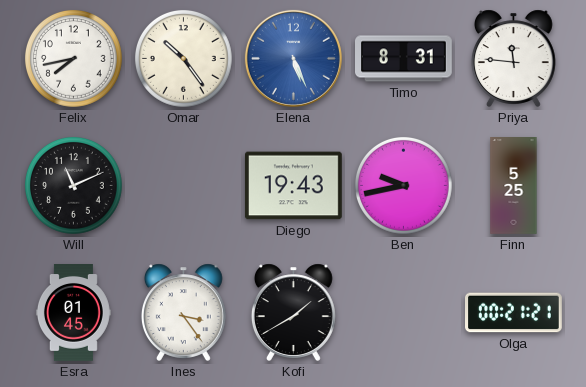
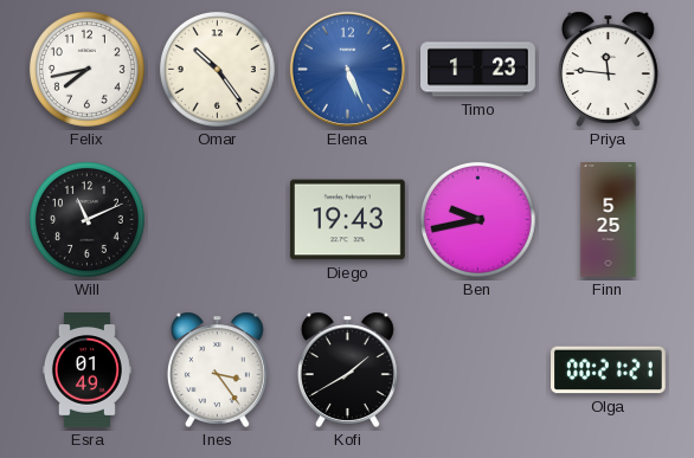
Timo: 8:31 -> 1:23
Esra: 01:45 -> 01:49
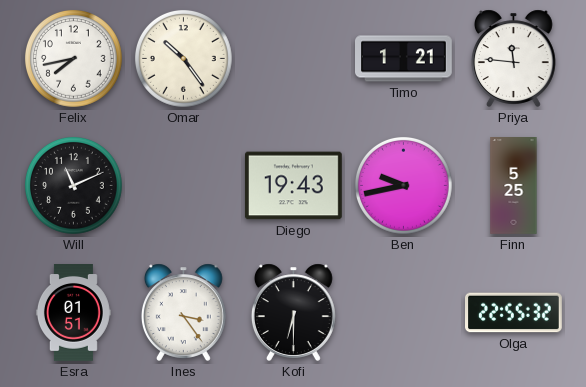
Elena: 5:26 -> none
Timo: 1:23 -> 1:21
Esra: 01:49 -> 01:51
Kofi: 1:40 -> 6:30
Olga: 00:21 -> 22:55
